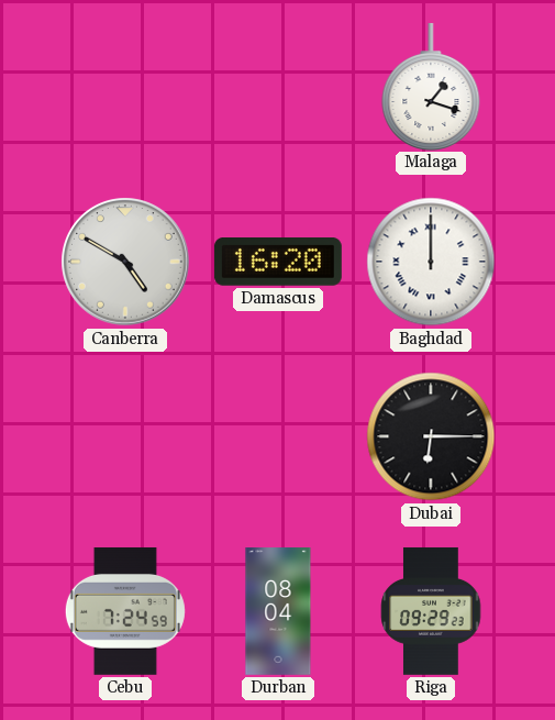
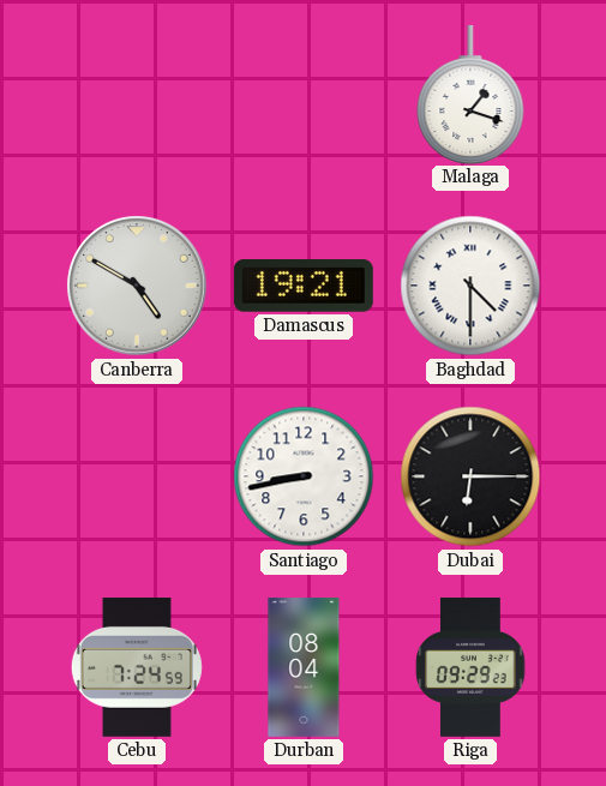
Damascus: 16:20 -> 19:21
Baghdad: 12:00 -> 4:30
Santiago: none -> 8:43
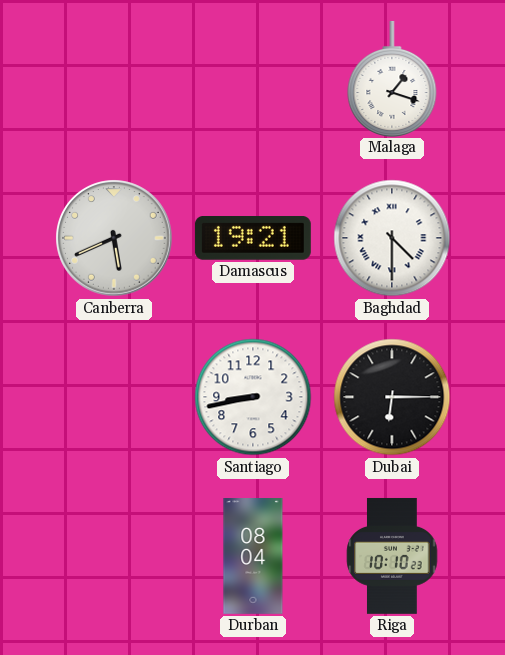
Canberra: 4:50 -> 5:41
Cebu: 7:24 -> none
Riga: 09:29 -> 10:10
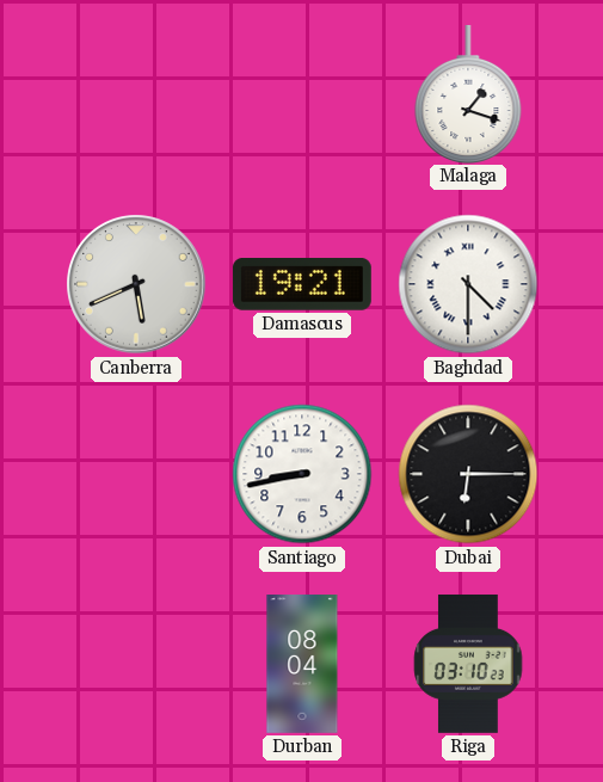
Riga: 10:10 -> 03:10
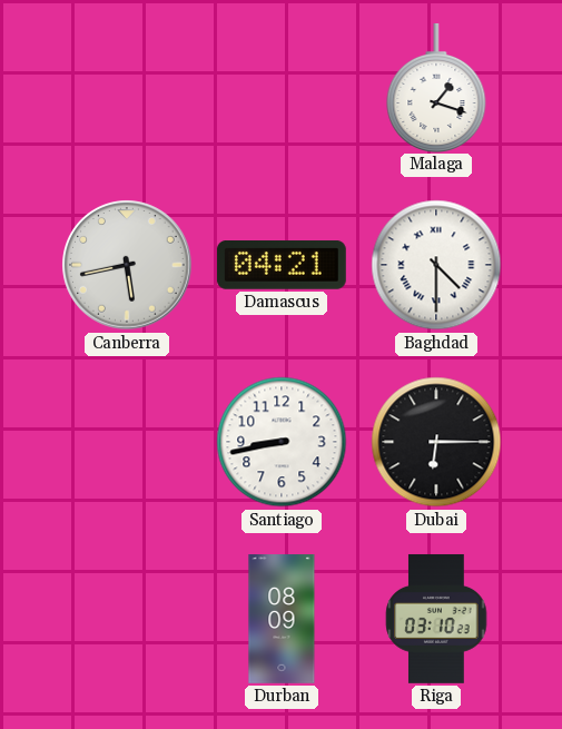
Canberra: 5:41 -> 5:43
Damascus: 19:21 -> 04:21
Durban: 08:04 -> 08:09
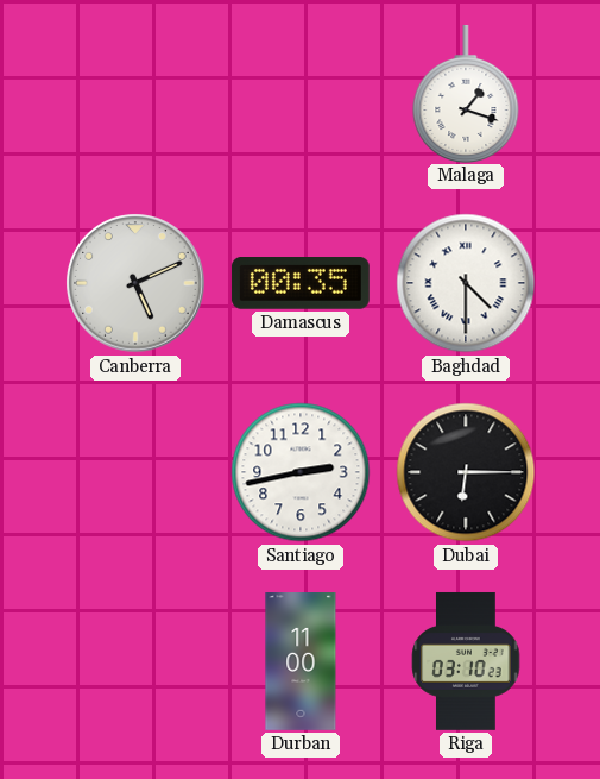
Canberra: 5:43 -> 5:11
Damascus: 04:21 -> 00:35
Santiago: 8:43 -> 2:43
Durban: 08:09 -> 11:00
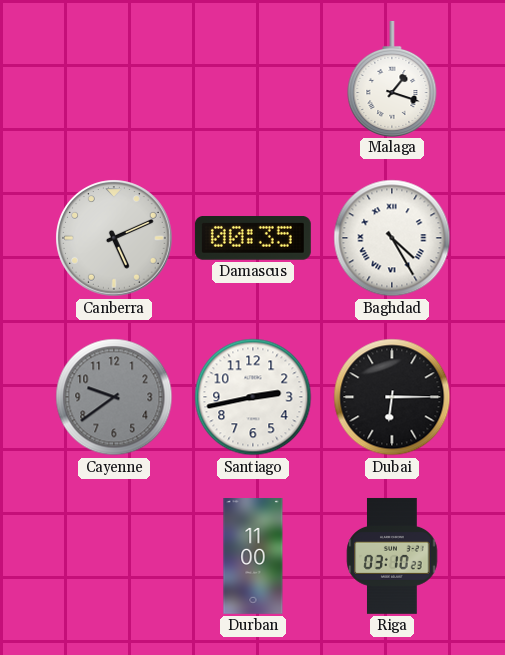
Baghdad: 4:30 -> 4:25
Cayenne: none -> 9:39
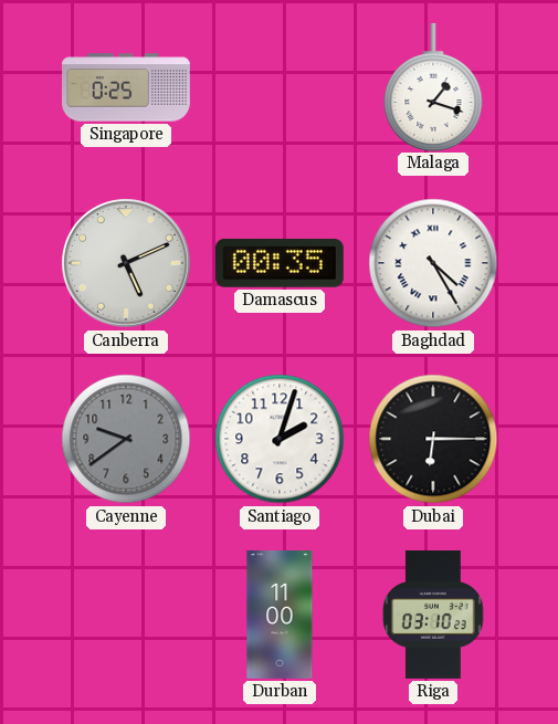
Singapore: none -> 0:25
Santiago: 2:43 -> 2:03
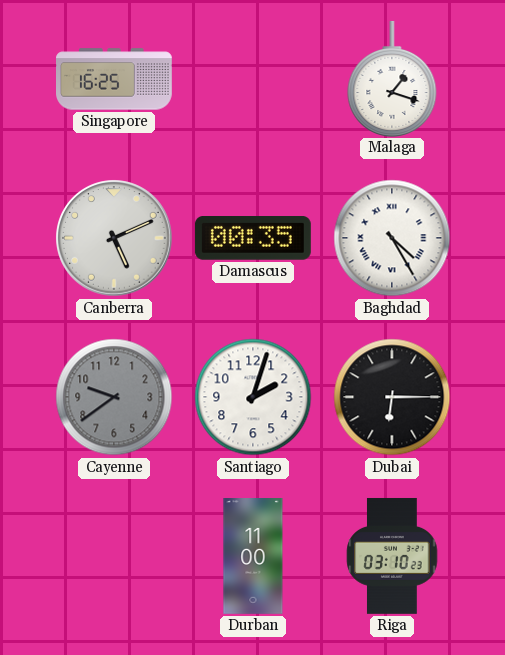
Singapore: 0:25 -> 16:25
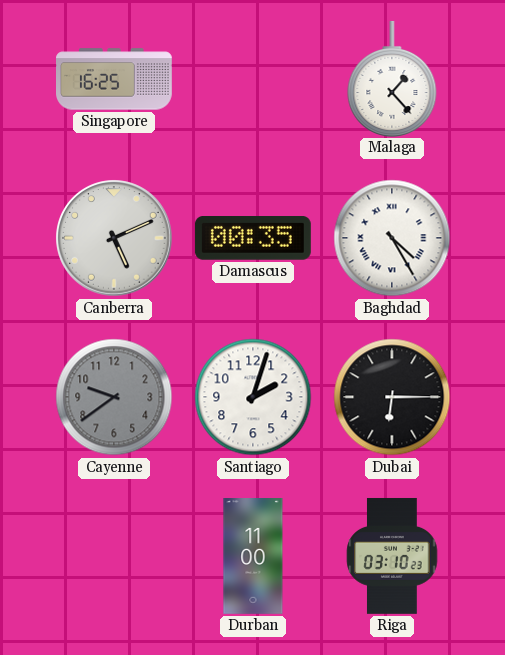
Malaga: 1:18 -> 1:23
